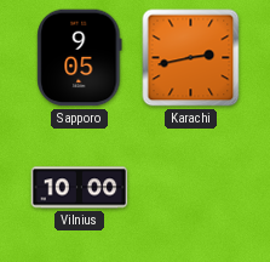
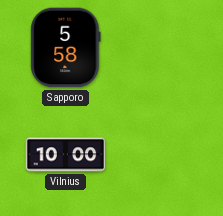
Sapporo: 9:05 -> 5:58
Karachi: 2:43 -> none
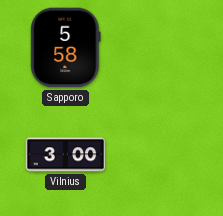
Vilnius: 10:00 -> 3:00
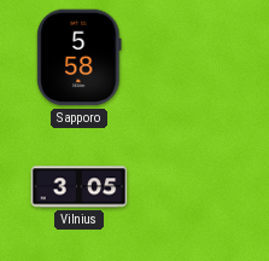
Vilnius: 3:00 -> 3:05
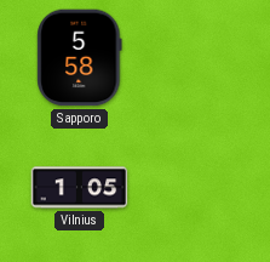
Vilnius: 3:05 -> 1:05
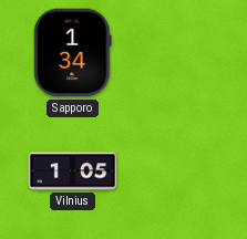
Sapporo: 5:58 -> 1:34
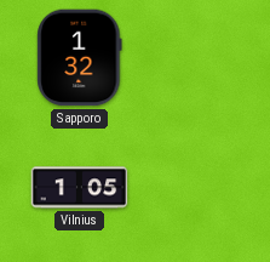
Sapporo: 1:34 -> 1:32
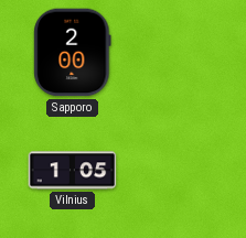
Sapporo: 1:32 -> 2:00
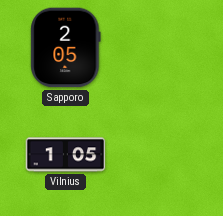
Sapporo: 2:00 -> 2:05
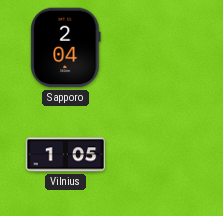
Sapporo: 2:05 -> 2:04
